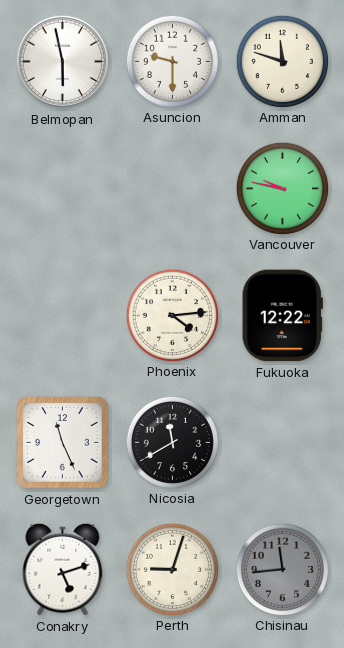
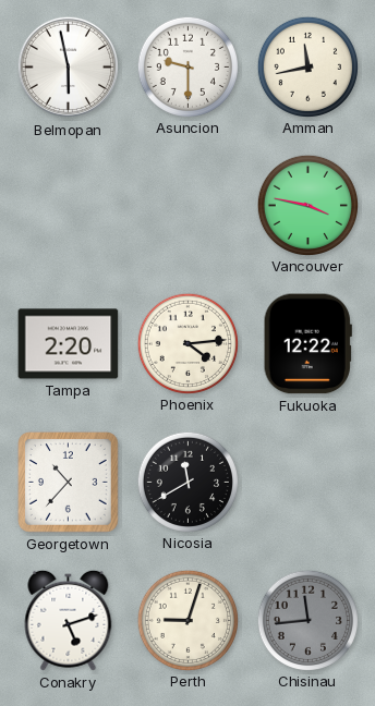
Amman: 11:48 -> 11:43
Vancouver: 9:47 -> 3:47
Tampa: none -> 2:20
Georgetown: 11:26 -> 10:37
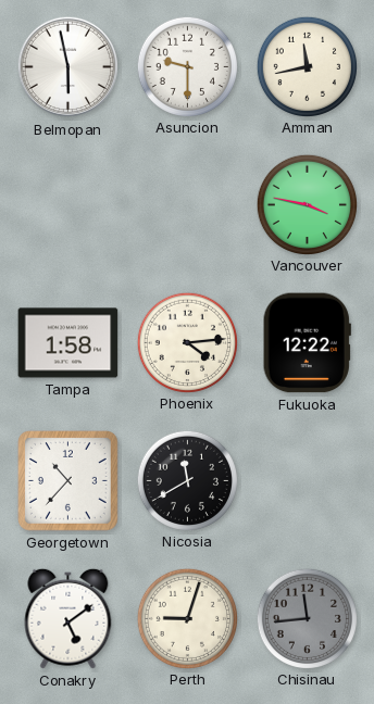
Tampa: 2:20 -> 1:58
Conakry: 5:12 -> 5:09
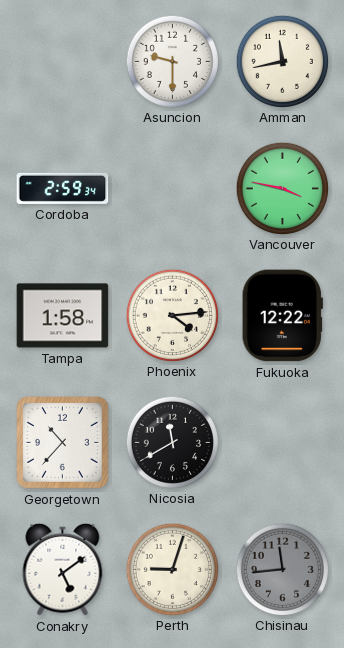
Belmopan: 5:58 -> none
Cordoba: none -> 2:59
